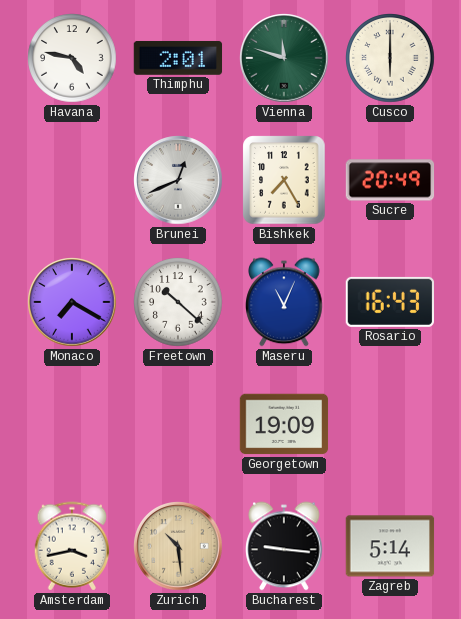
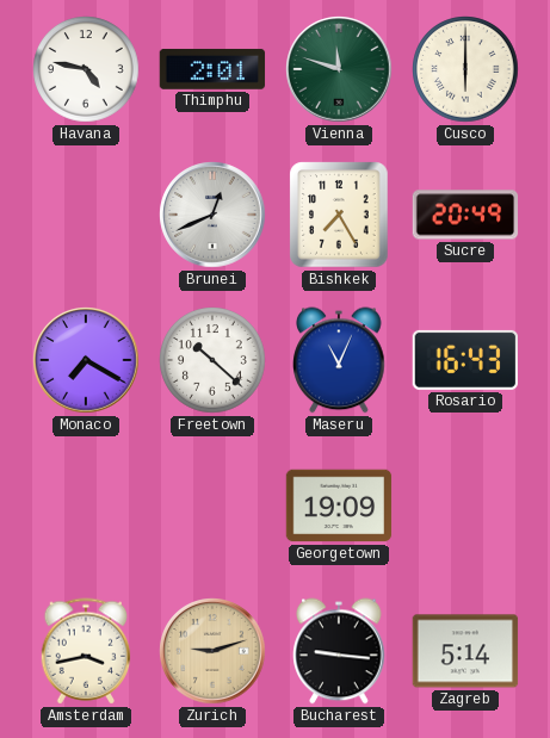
Zurich: 10:29 -> 9:12
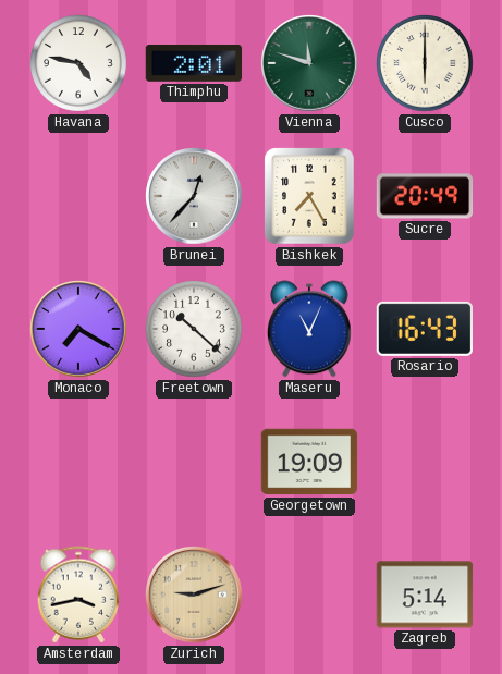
Brunei: 12:41 -> 12:37
Bucharest: 9:16 -> none
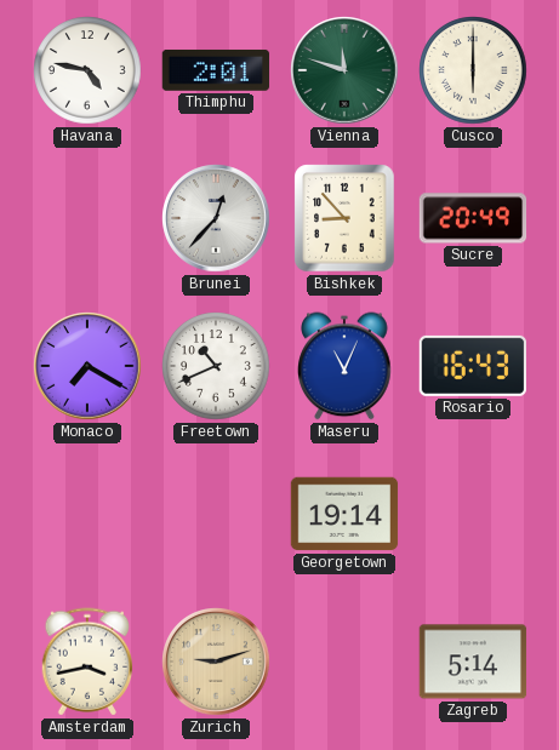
Bishkek: 7:25 -> 8:53
Freetown: 10:22 -> 10:41
Georgetown: 19:09 -> 19:14
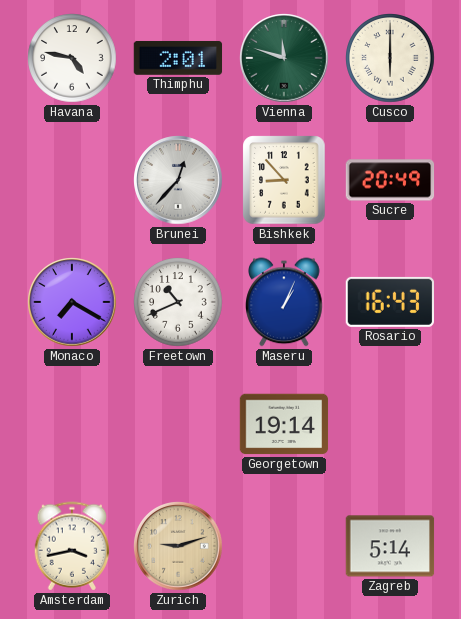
Maseru: 11:04 -> 1:04
